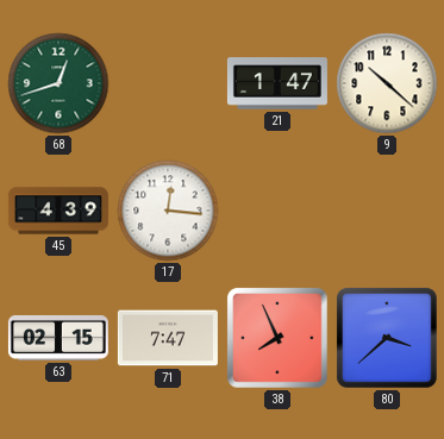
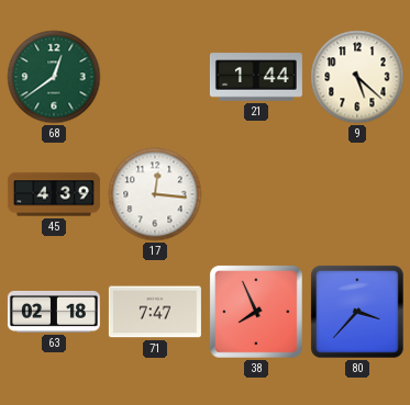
68: 12:42 -> 12:39
21: 1:47 -> 1:44
9: 10:22 -> 5:22
63: 02:15 -> 02:18
80: 3:38 -> 3:37
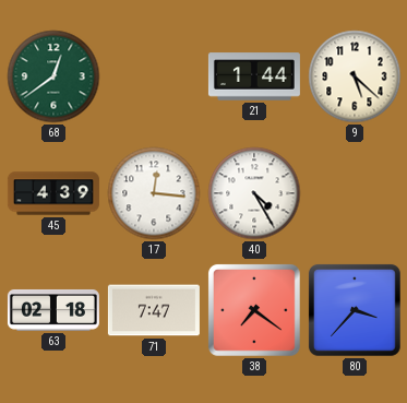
40: none -> 4:25
38: 7:56 -> 7:21
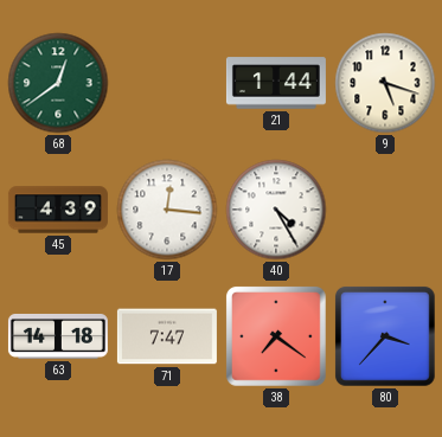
9: 5:22 -> 5:18
63: 02:18 -> 14:18
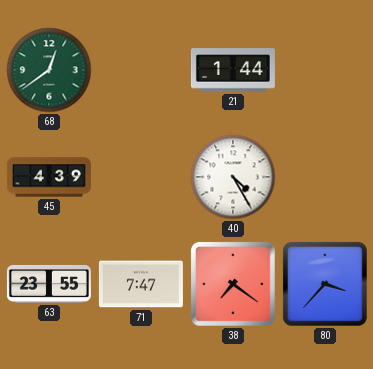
9: 5:18 -> none
17: 12:16 -> none
63: 14:18 -> 23:55
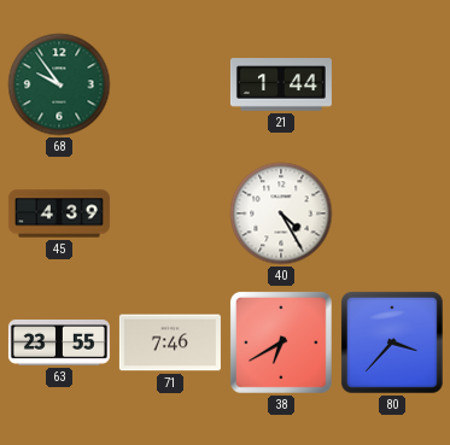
68: 12:39 -> 9:54
71: 7:47 -> 7:46
38: 7:21 -> 6:40
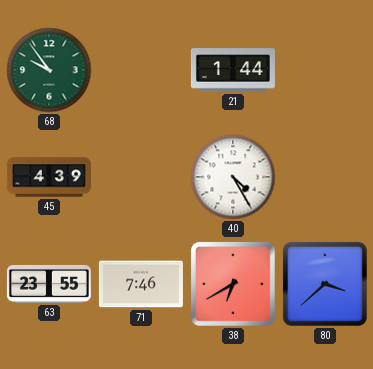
80: 3:37 -> 3:38
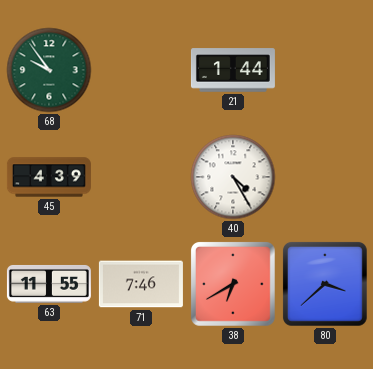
63: 23:55 -> 11:55
